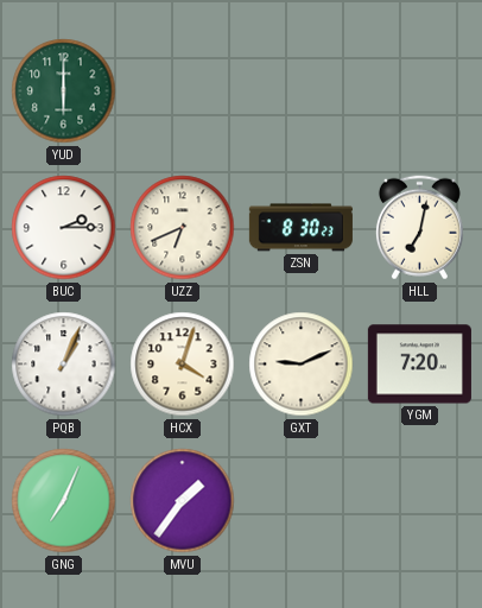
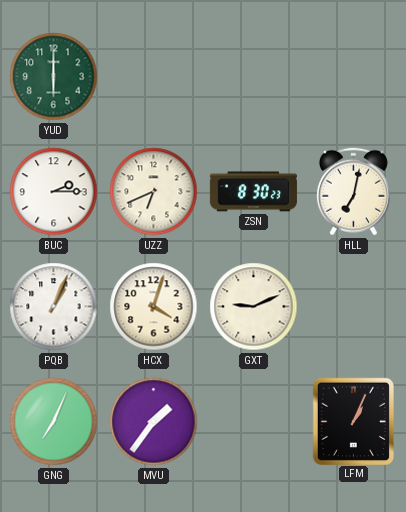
YGM: 7:20 -> none
LFM: none -> 1:04
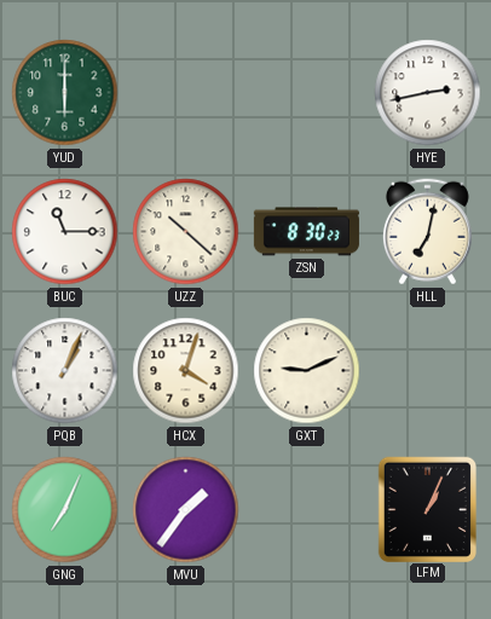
HYE: none -> 2:43
BUC: 2:15 -> 11:15
UZZ: 6:41 -> 10:22
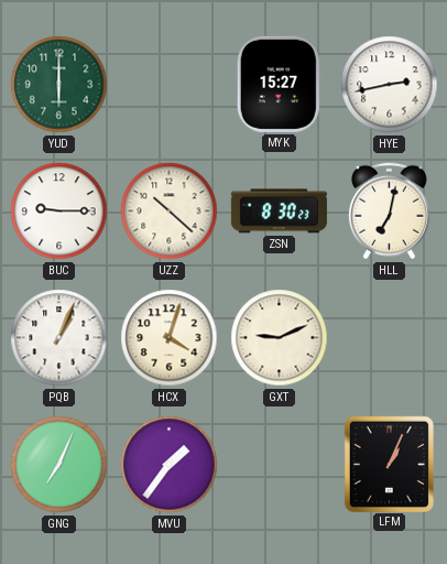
MYK: none -> 15:27
BUC: 11:15 -> 9:15
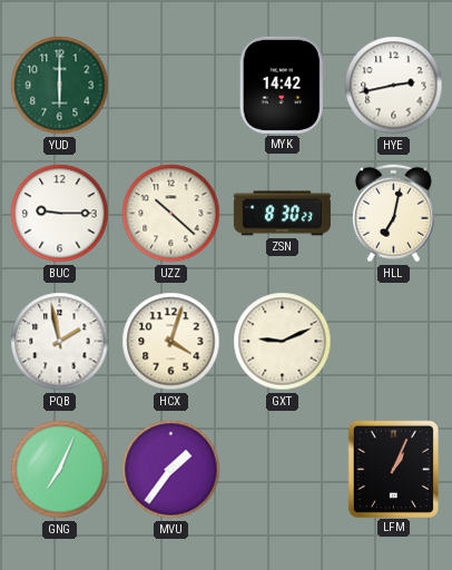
MYK: 15:27 -> 14:42
PQB: 1:04 -> 1:58
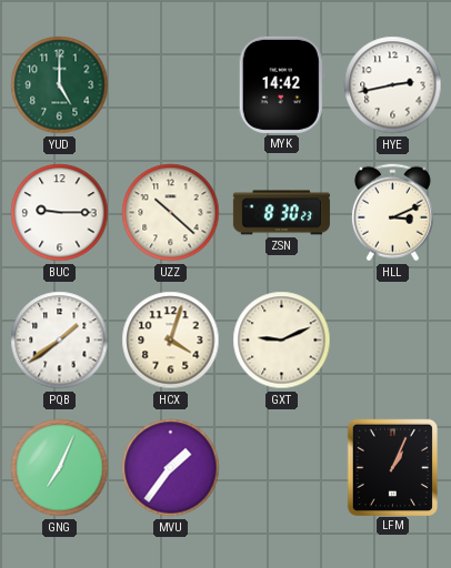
YUD: 6:00 -> 5:00
HLL: 7:02 -> 3:11
PQB: 1:58 -> 1:39
